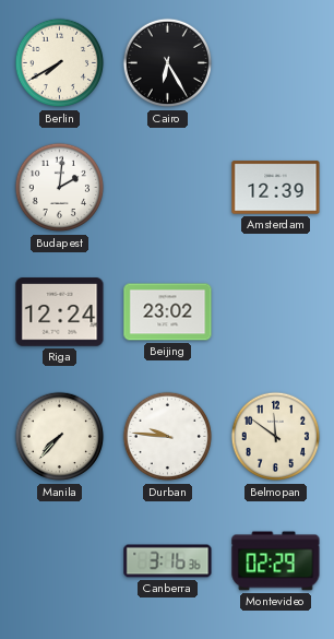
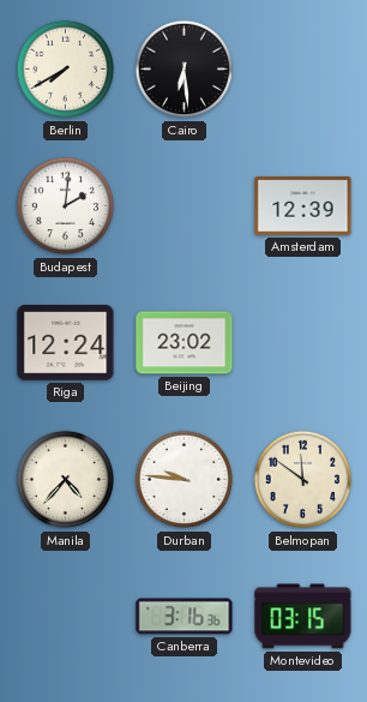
Cairo: 6:25 -> 6:29
Manila: 7:37 -> 4:37
Montevideo: 02:29 -> 03:15
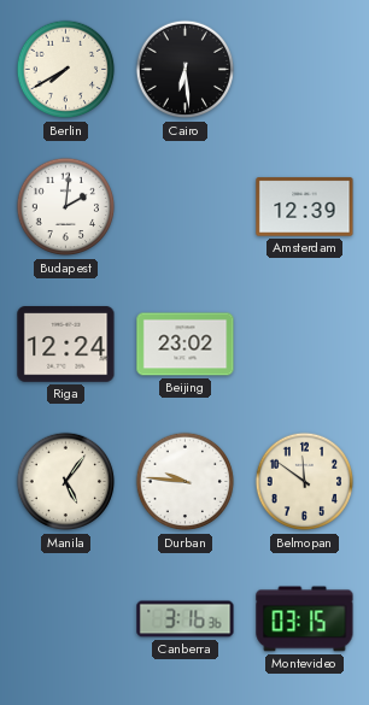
Manila: 4:37 -> 5:06
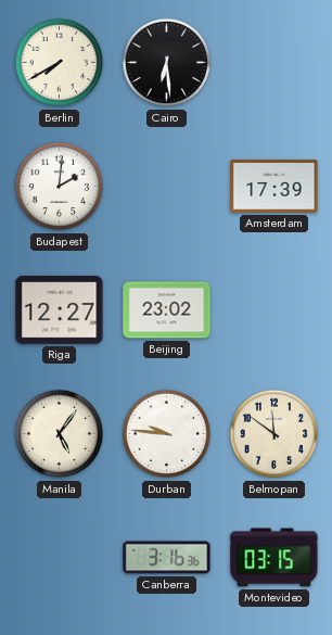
Amsterdam: 12:39 -> 17:39
Riga: 12:24 -> 12:27
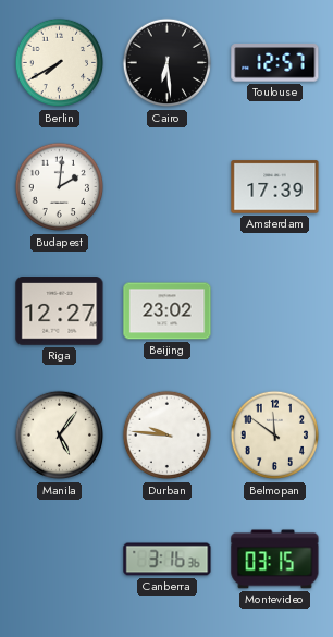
Toulouse: none -> 12:57
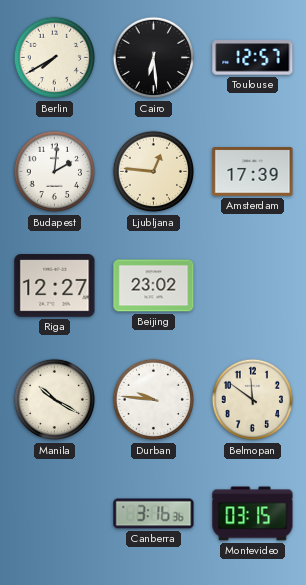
Ljubljana: none -> 12:46
Manila: 5:06 -> 10:20
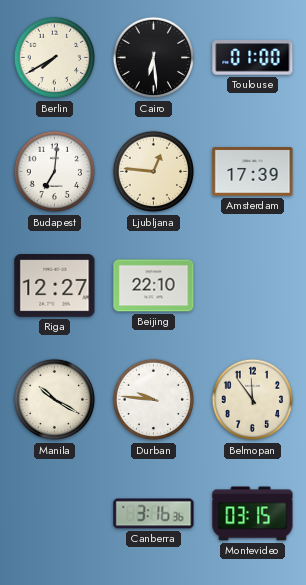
Toulouse: 12:57 -> 01:00
Budapest: 2:01 -> 7:01
Beijing: 23:02 -> 22:10
Belmopan: 11:51 -> 11:54
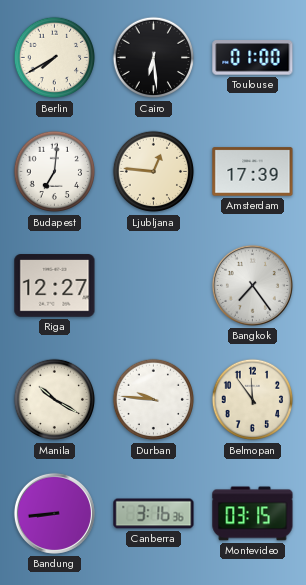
Beijing: 22:10 -> none
Bangkok: none -> 7:24
Bandung: none -> 8:44
